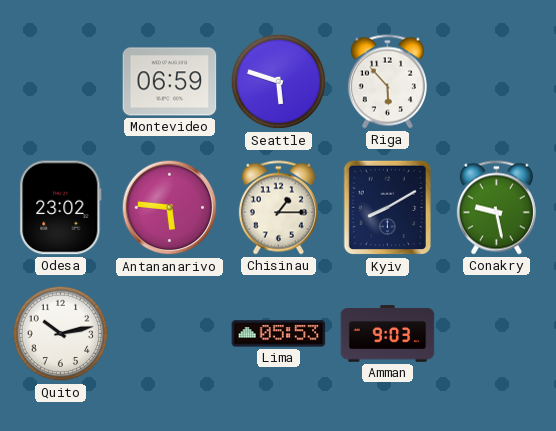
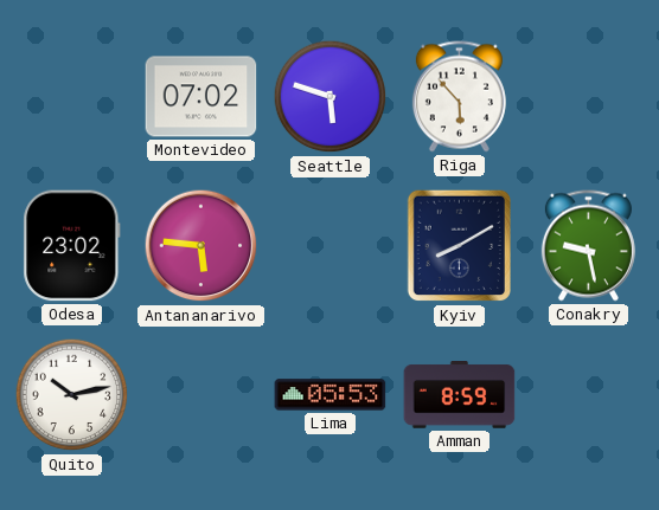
Montevideo: 06:59 -> 07:02
Chisinau: 1:15 -> none
Amman: 9:03 -> 8:59
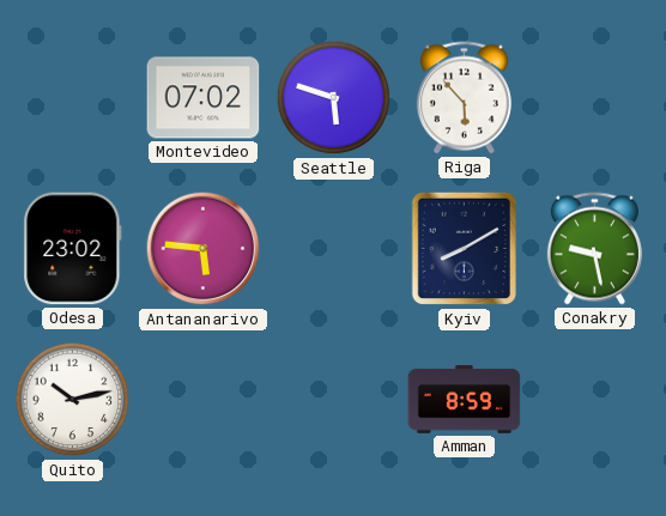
Lima: 05:53 -> none
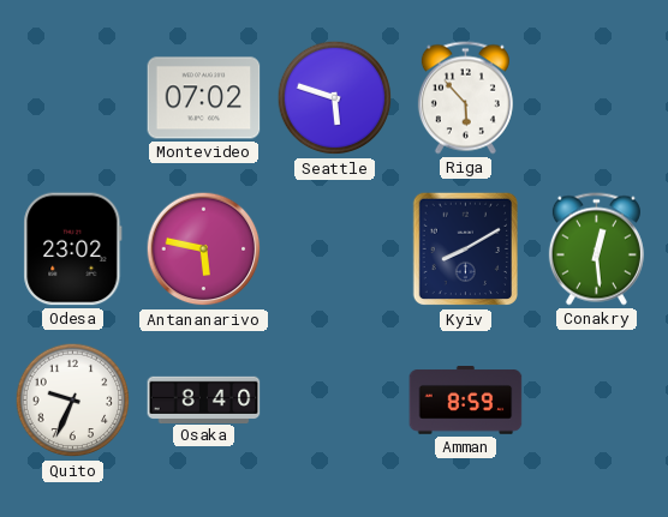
Antananarivo: 5:46 -> 5:47
Conakry: 9:28 -> 12:29
Quito: 10:13 -> 9:34
Osaka: none -> 8:40
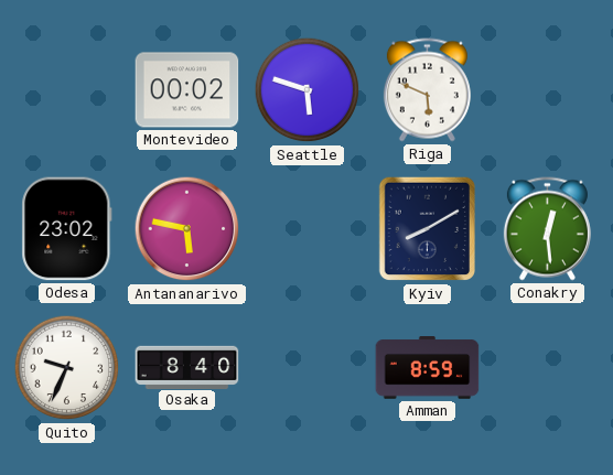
Montevideo: 07:02 -> 00:02
Riga: 5:53 -> 5:49
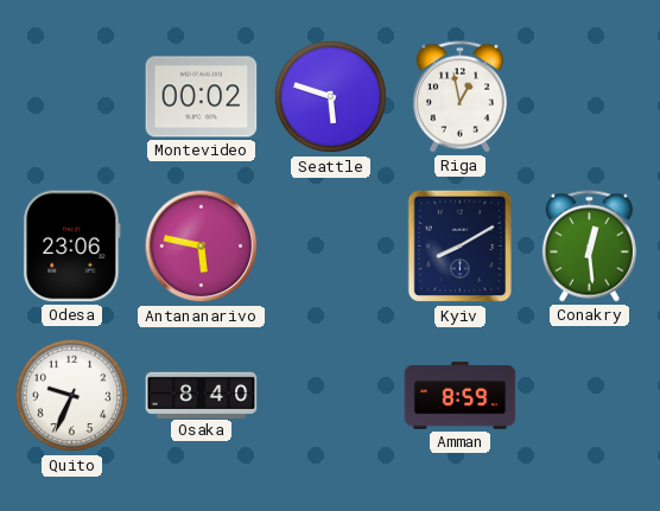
Riga: 5:49 -> 12:58
Odesa: 23:02 -> 23:06
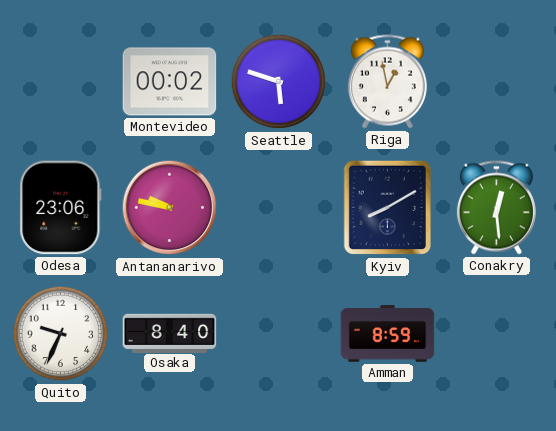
Antananarivo: 5:47 -> 9:47
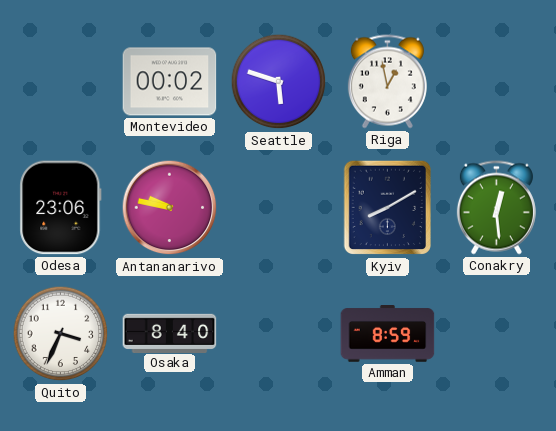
Quito: 9:34 -> 3:34
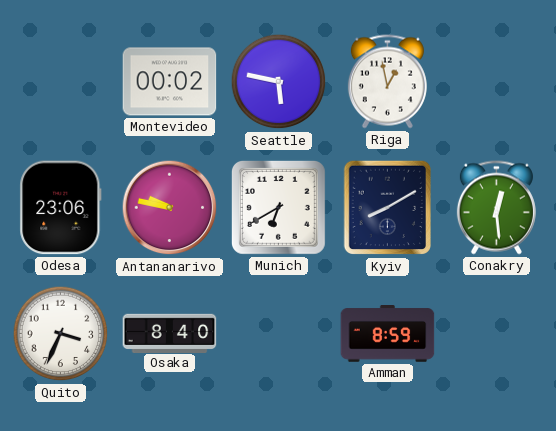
Seattle: 5:48 -> 5:47
Munich: none -> 6:40
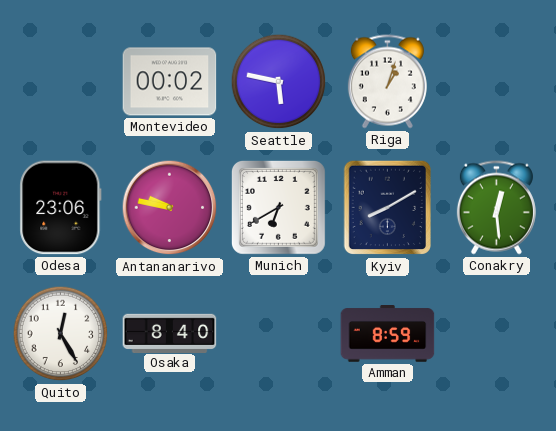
Riga: 12:58 -> 1:03
Quito: 3:34 -> 12:25
